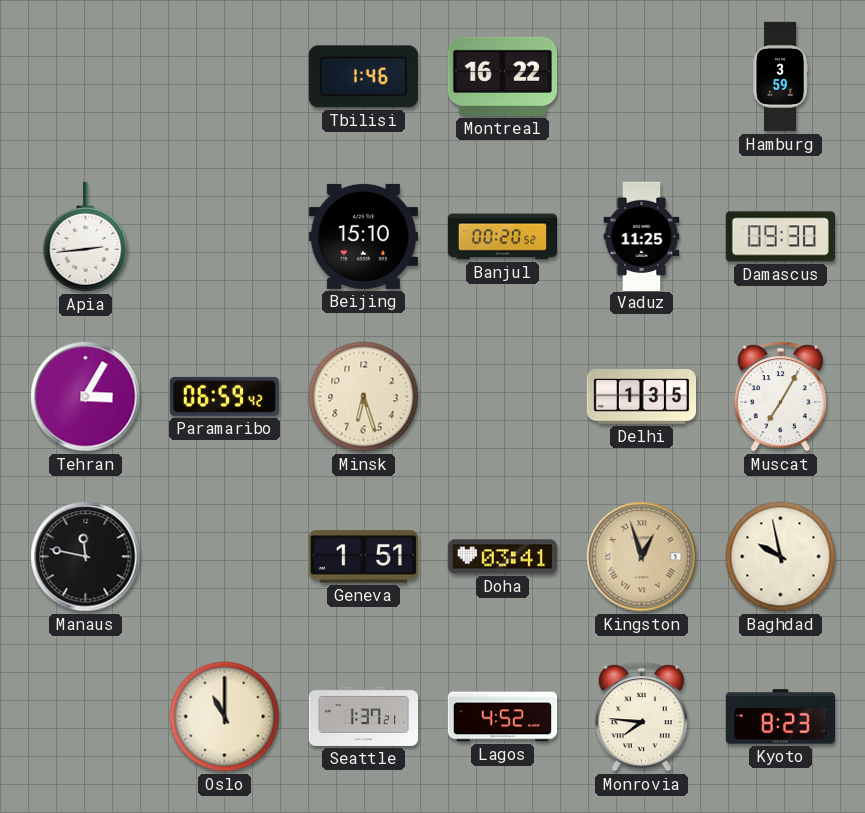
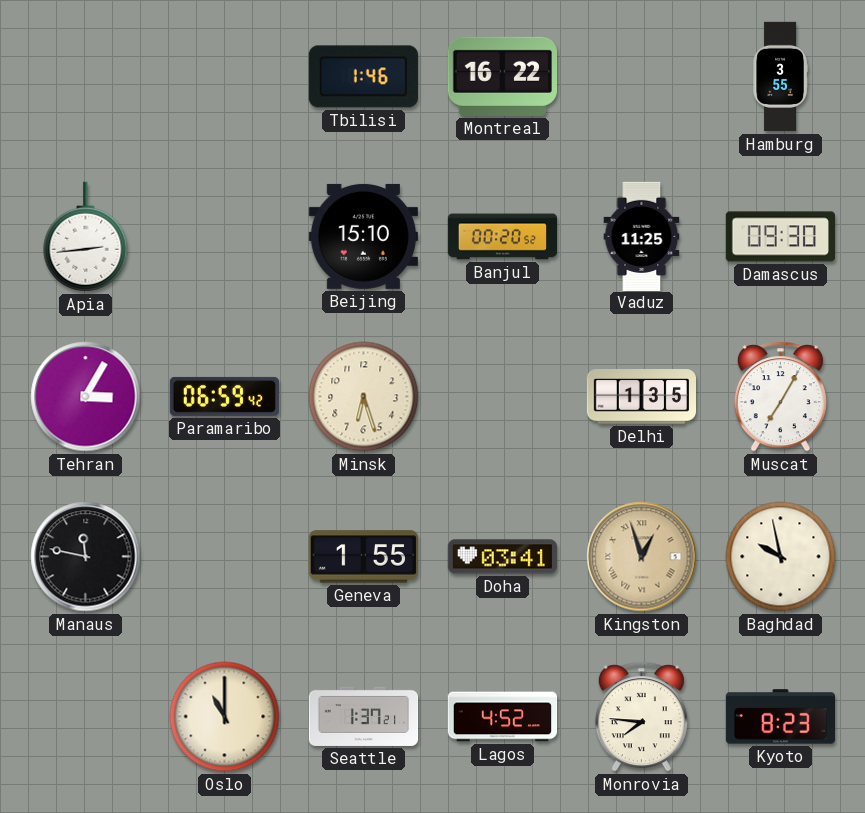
Hamburg: 3:59 -> 3:55
Geneva: 1:51 -> 1:55
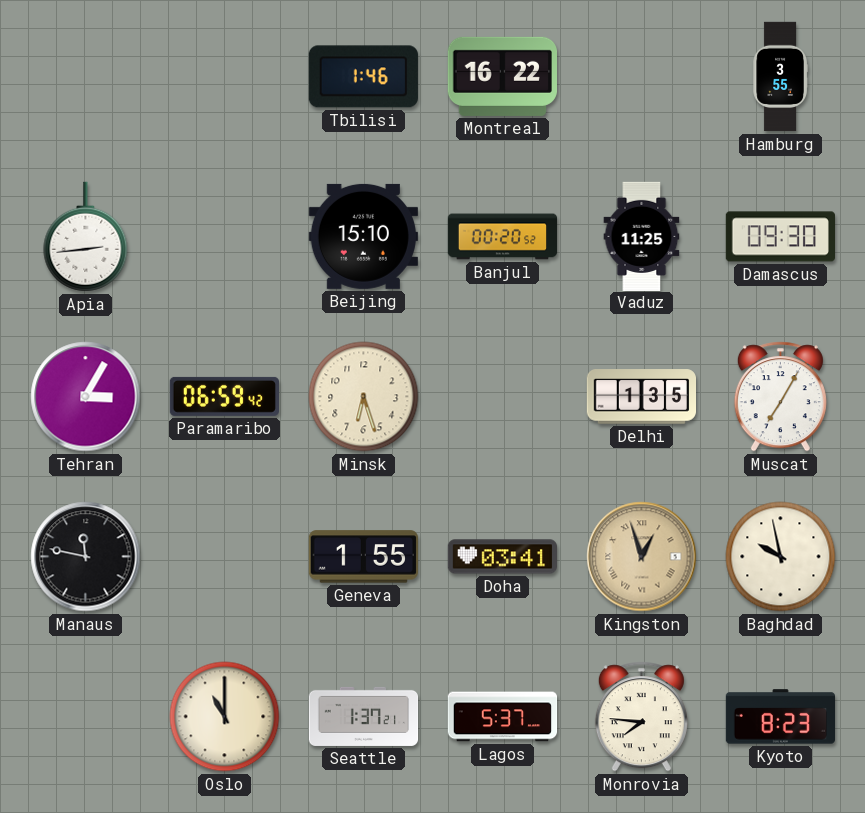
Lagos: 4:52 -> 5:37
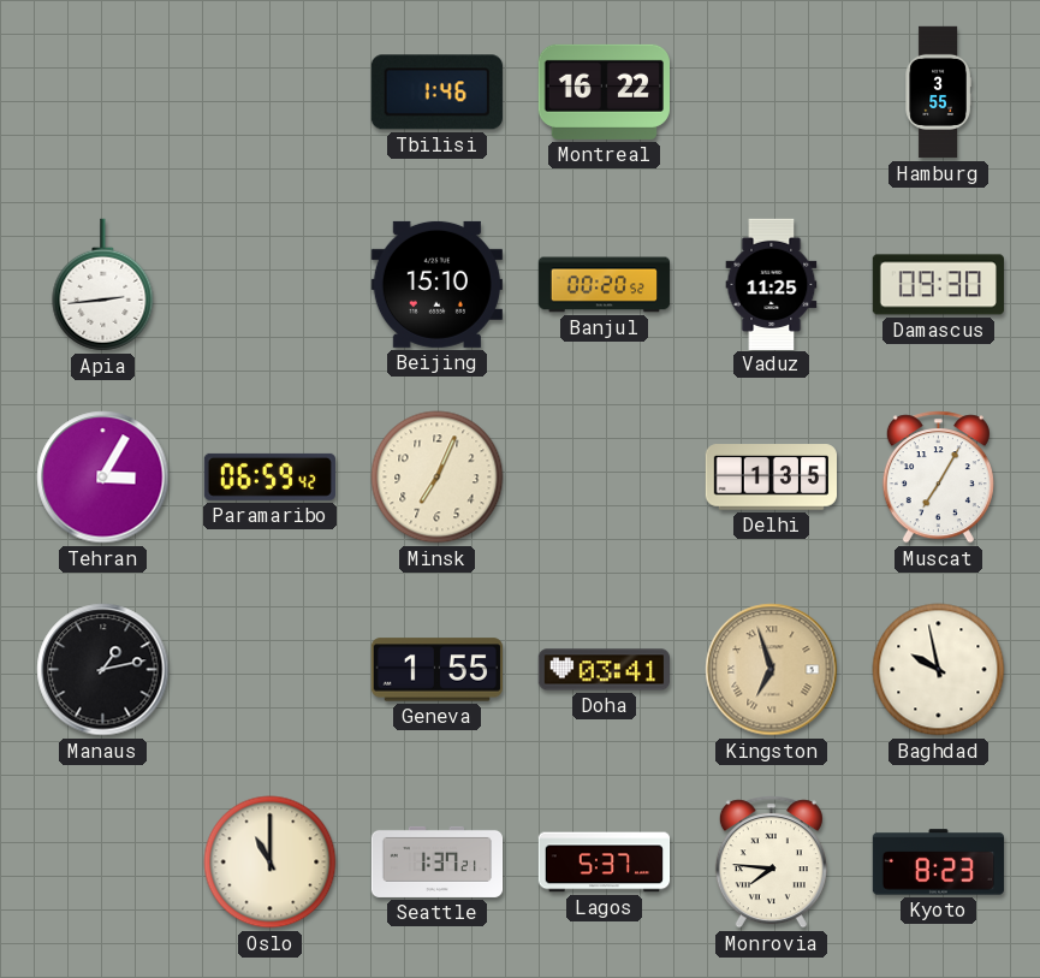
Minsk: 6:27 -> 7:04
Manaus: 11:47 -> 1:13
Kingston: 12:57 -> 6:57
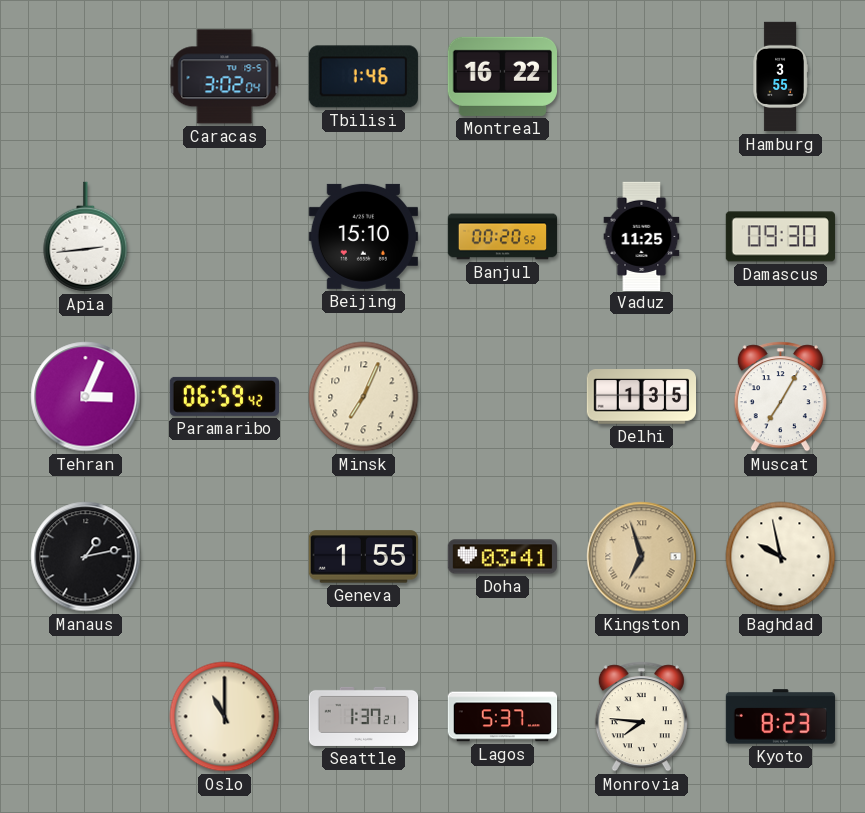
Caracas: none -> 3:02
Tehran: 3:05 -> 3:04
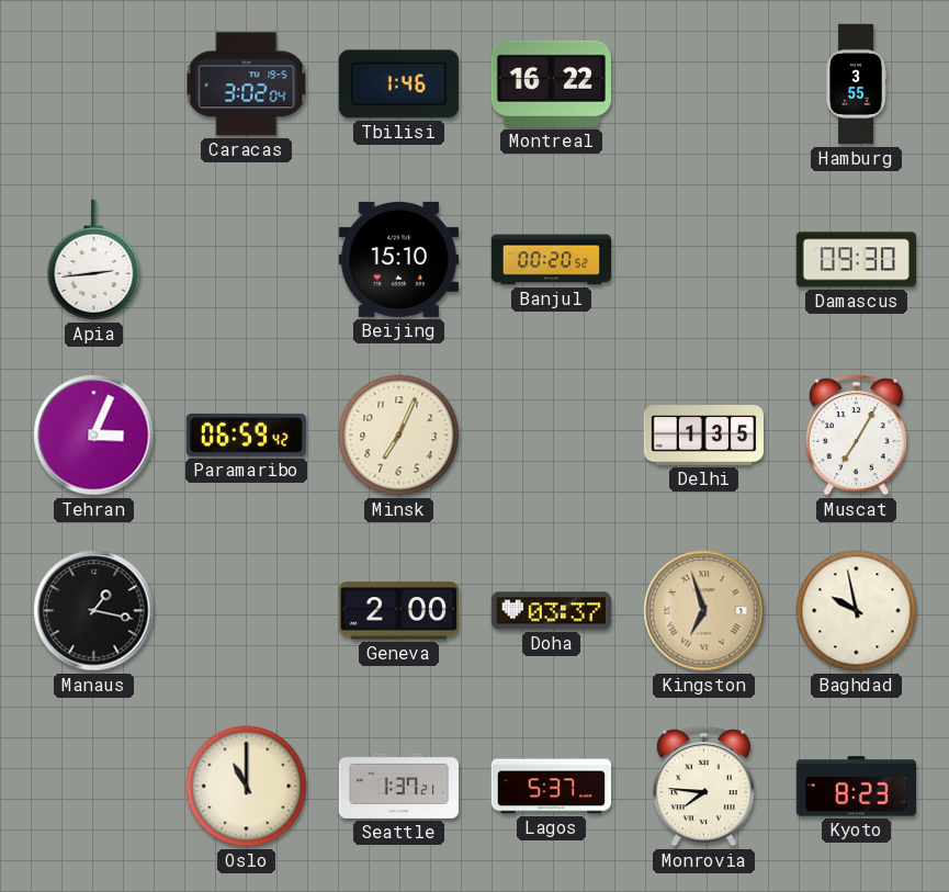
Vaduz: 11:25 -> none
Manaus: 1:13 -> 1:17
Geneva: 1:55 -> 2:00
Doha: 03:41 -> 03:37
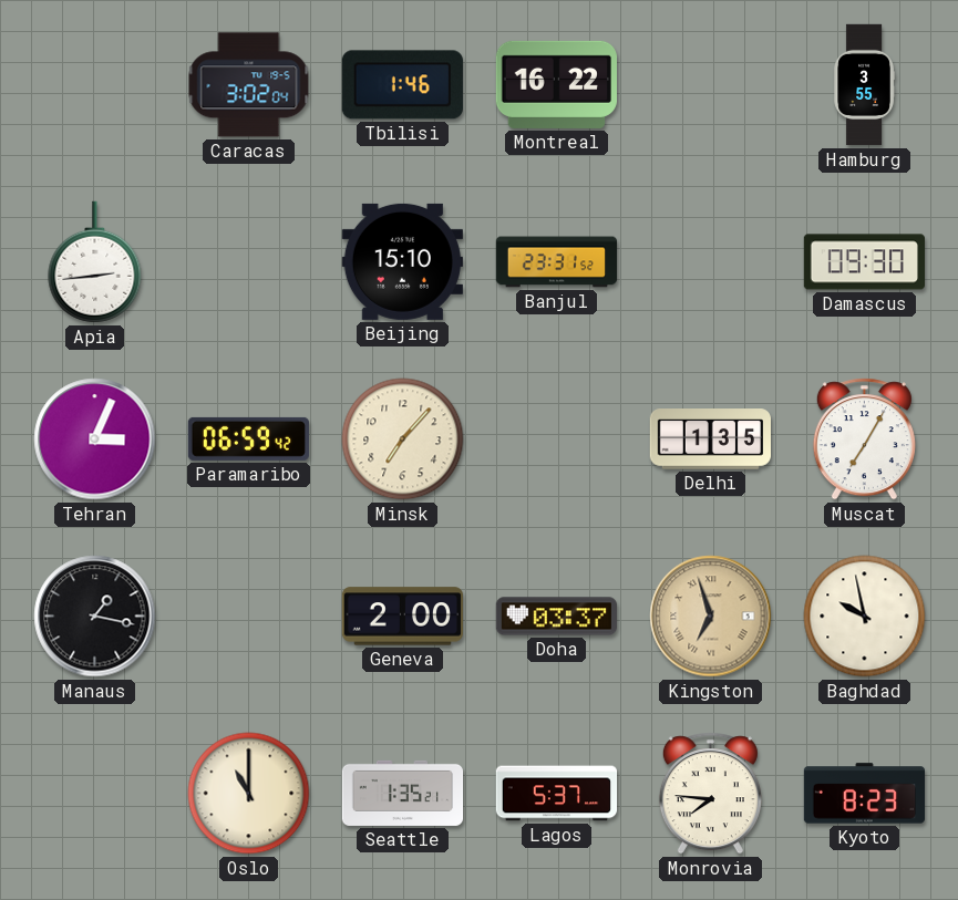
Banjul: 00:20 -> 23:31
Minsk: 7:04 -> 7:07
Seattle: 1:37 -> 1:35
